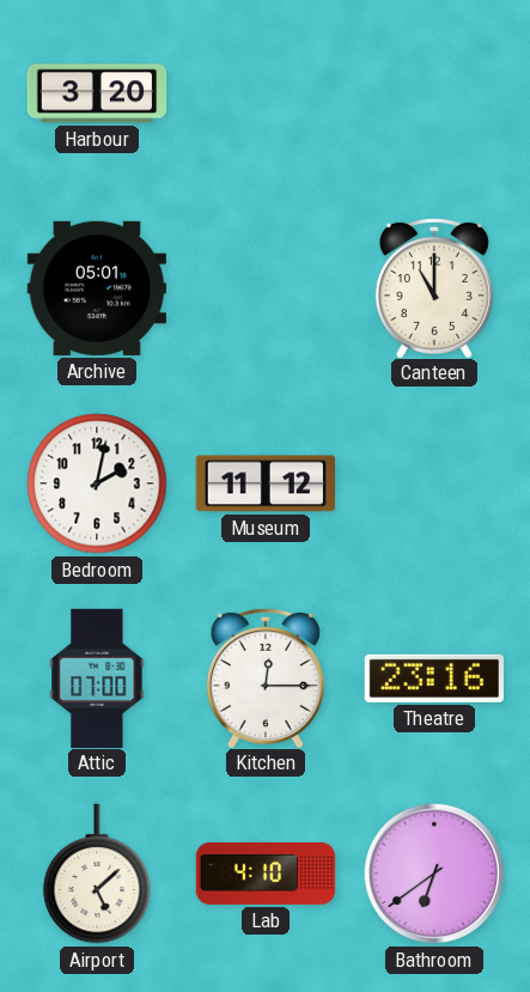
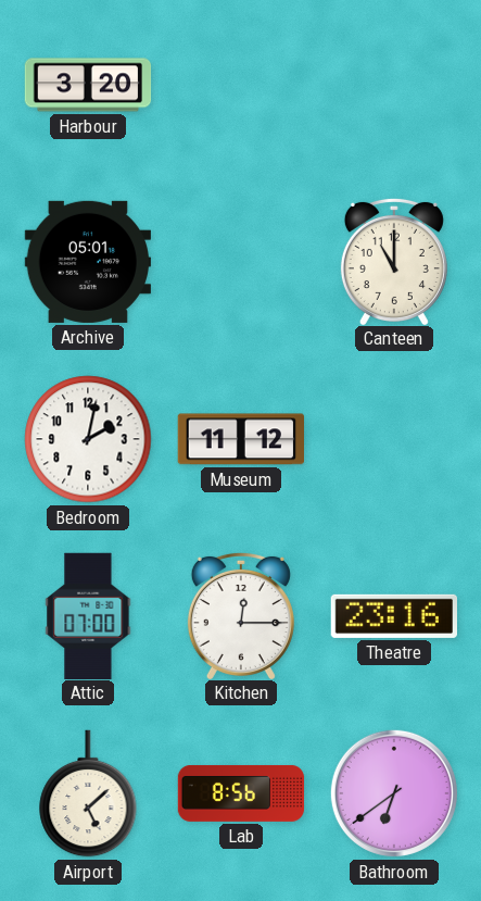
Lab: 4:10 -> 8:56
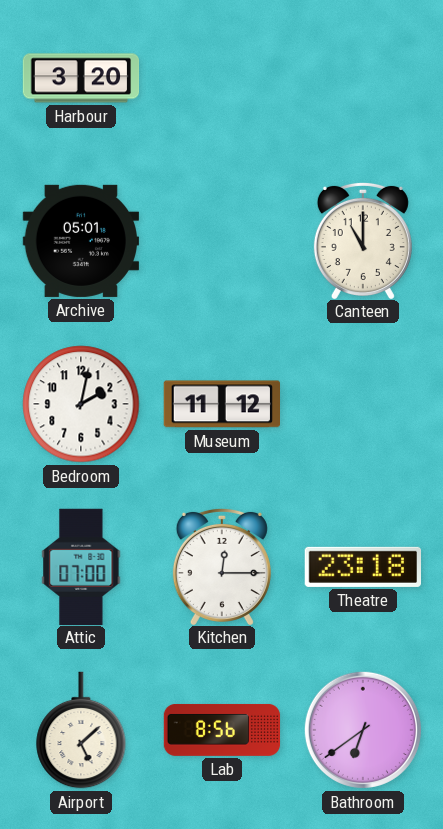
Theatre: 23:16 -> 23:18
